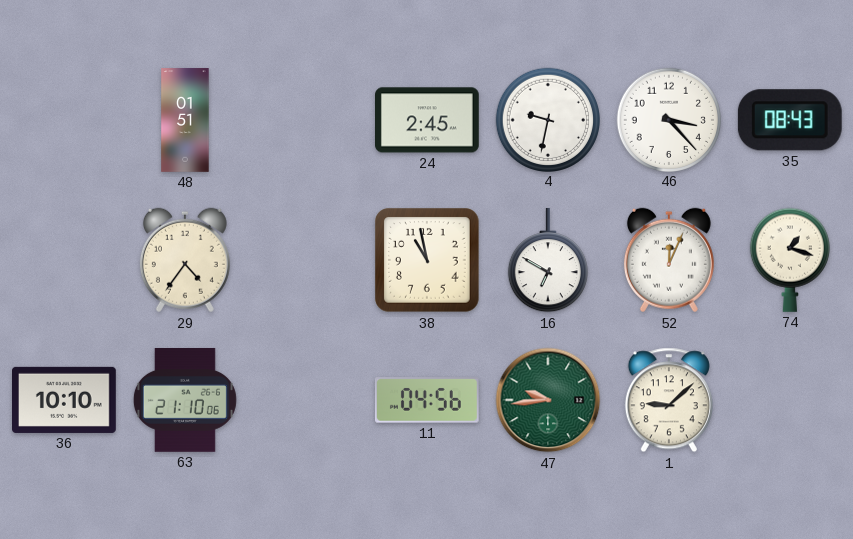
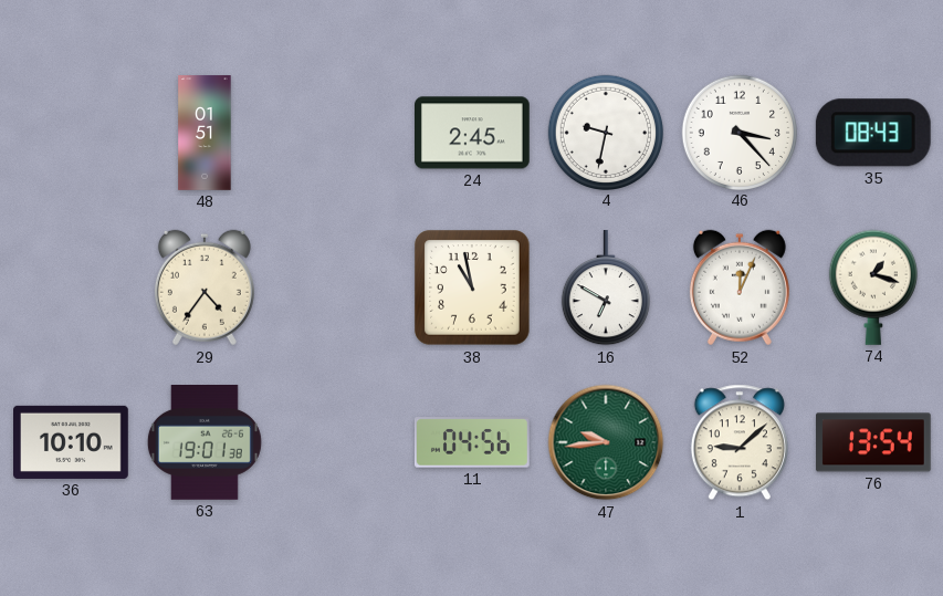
63: 21:10 -> 19:01
76: none -> 13:54
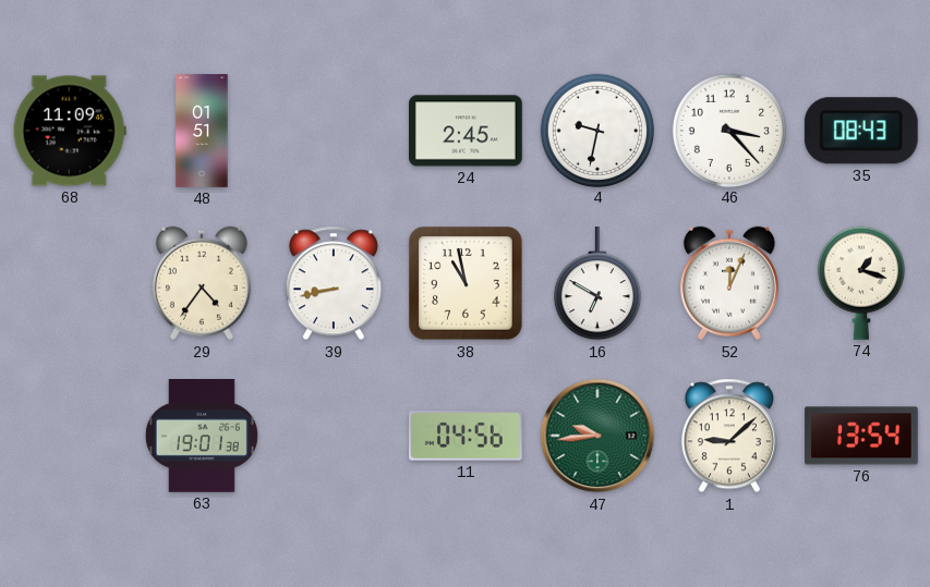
68: none -> 11:09
39: none -> 8:43
36: 10:10 -> none
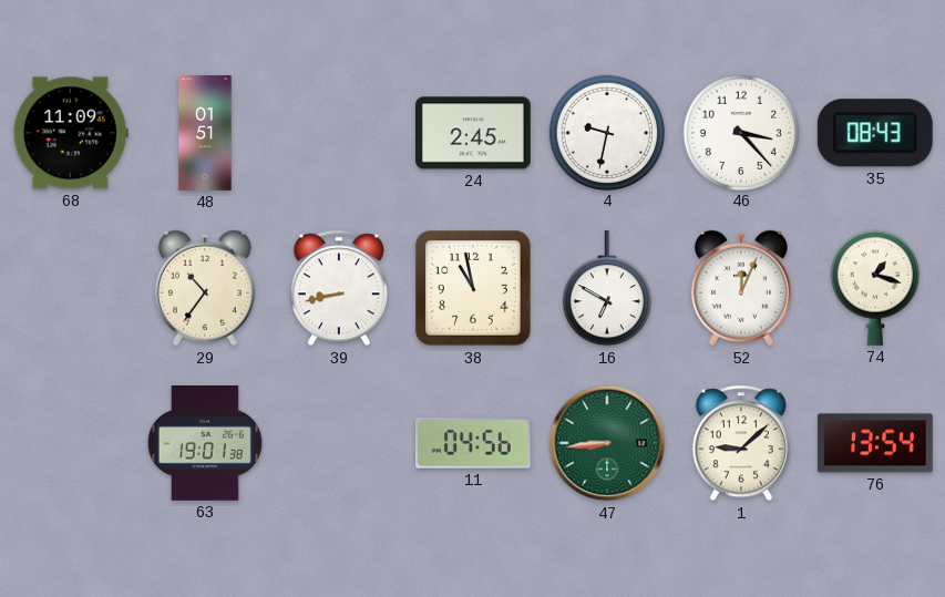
29: 4:36 -> 10:36
47: 9:44 -> 8:44
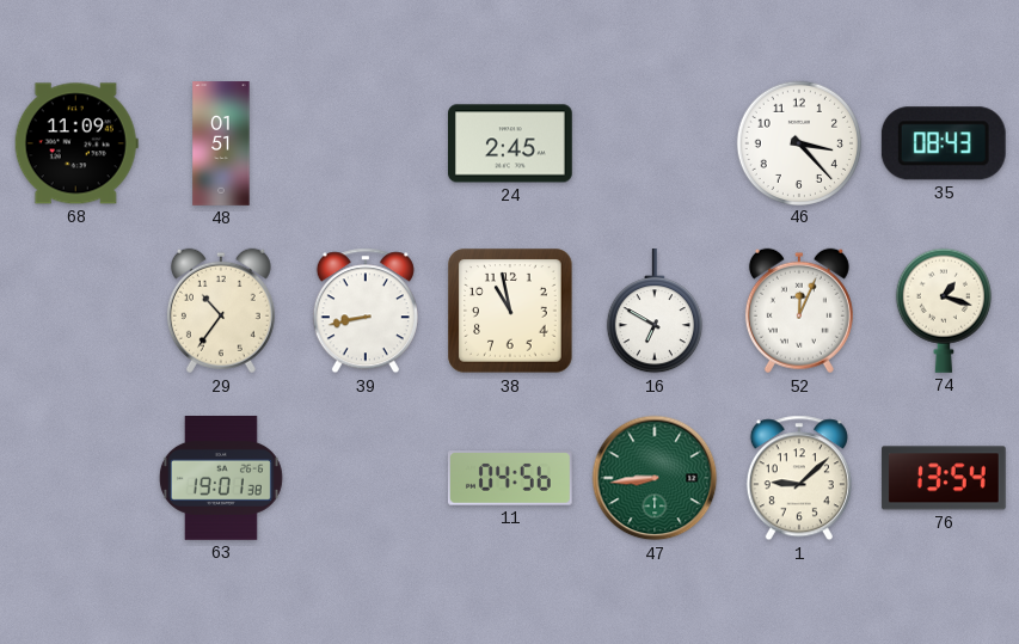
4: 9:32 -> none
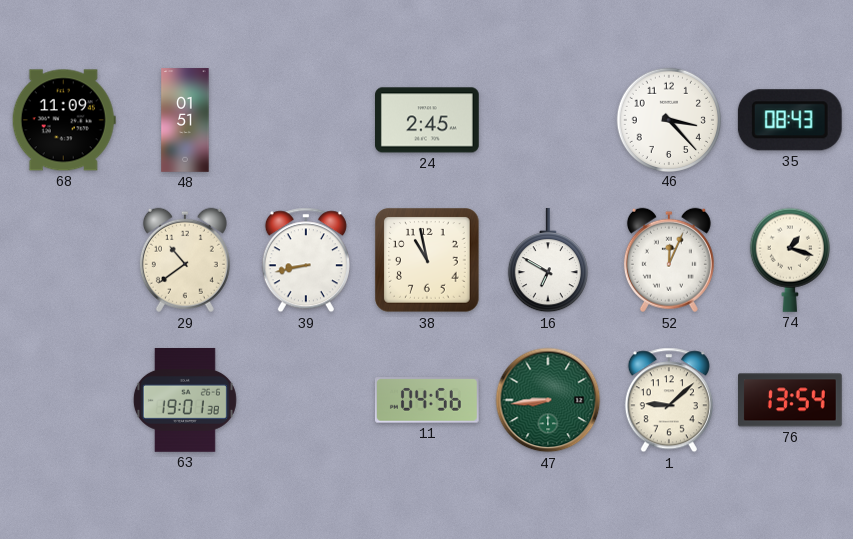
29: 10:36 -> 10:39
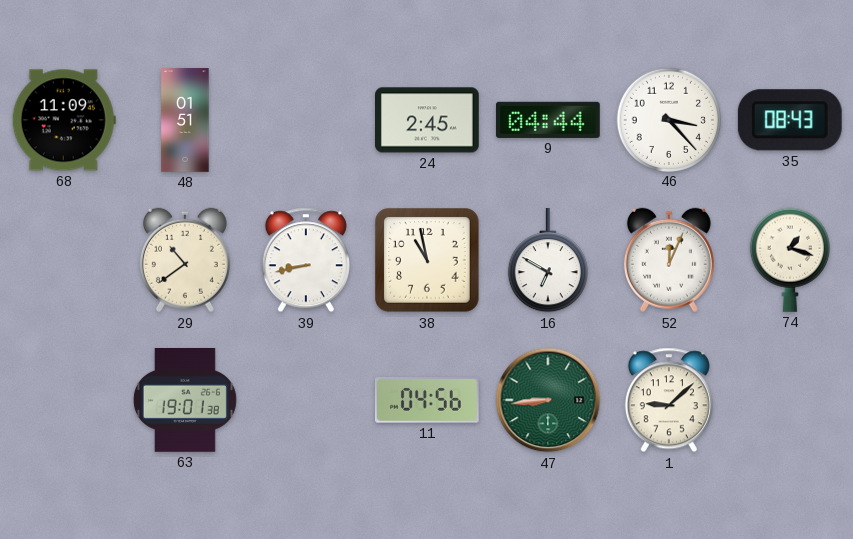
9: none -> 04:44
76: 13:54 -> none
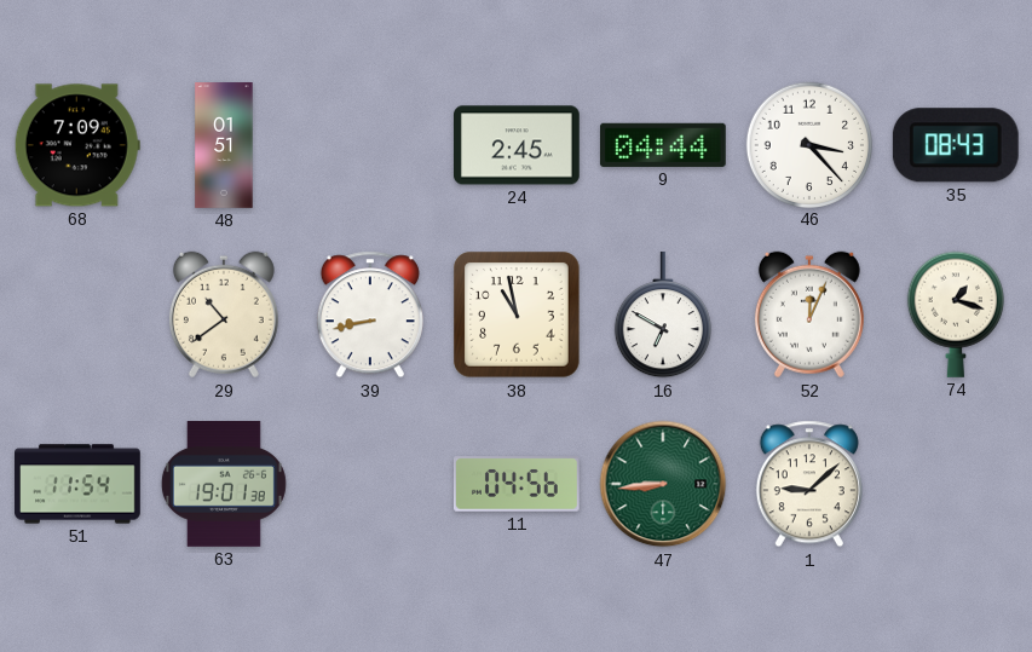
68: 11:09 -> 7:09
51: none -> 11:54
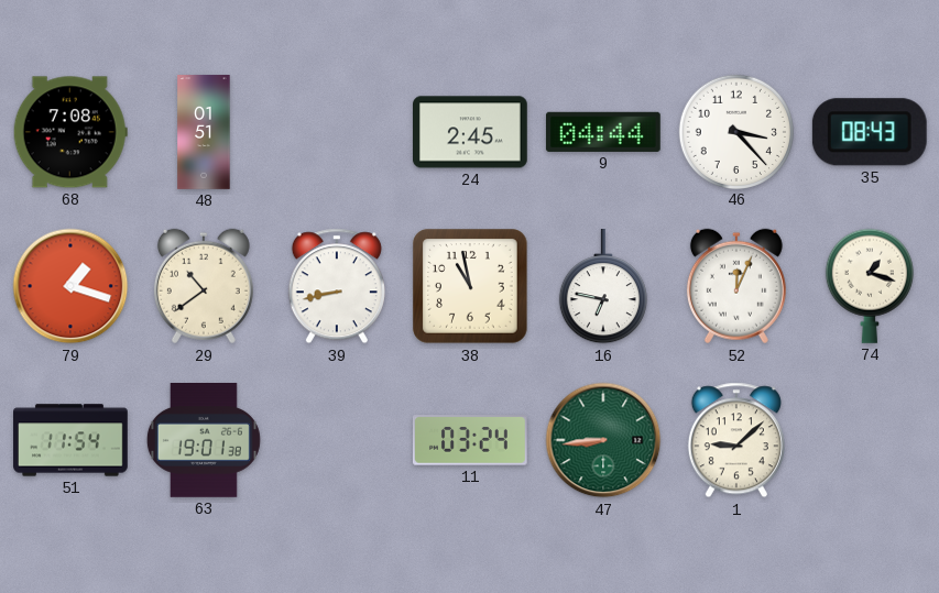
68: 7:09 -> 7:08
79: none -> 1:18
16: 6:50 -> 6:47
11: 04:56 -> 03:24
